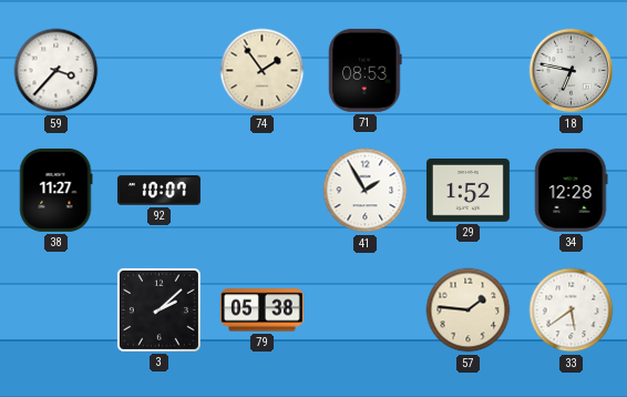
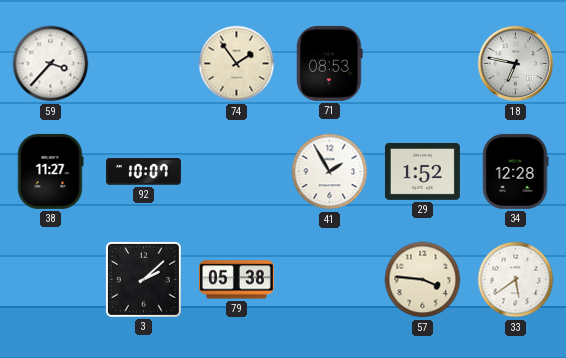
57: 1:46 -> 3:46
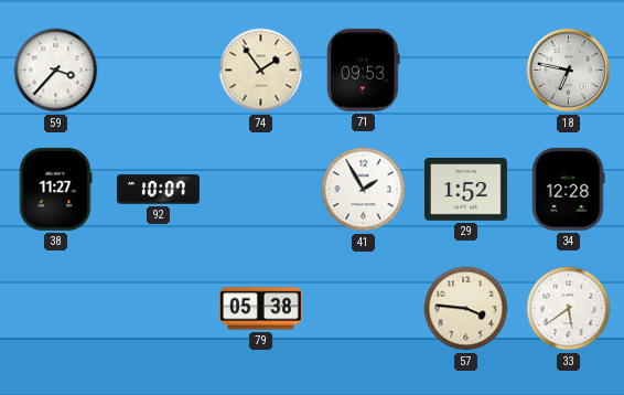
71: 08:53 -> 09:53
3: 2:08 -> none
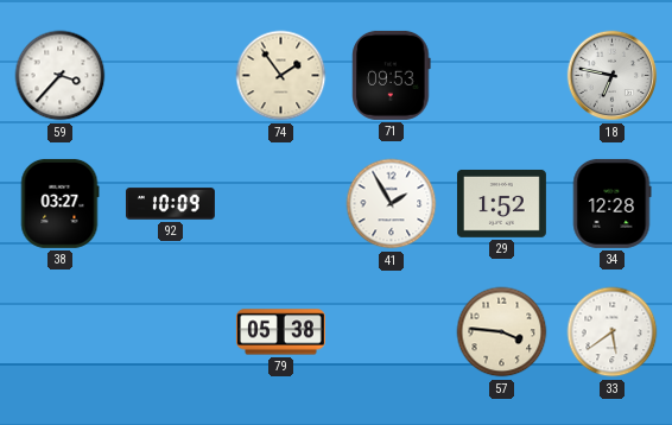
38: 11:27 -> 03:27
92: 10:07 -> 10:09
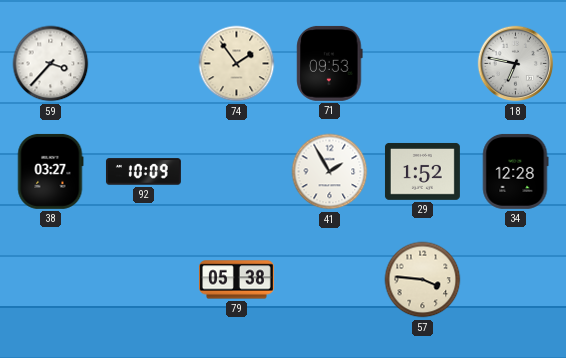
33: 5:39 -> none
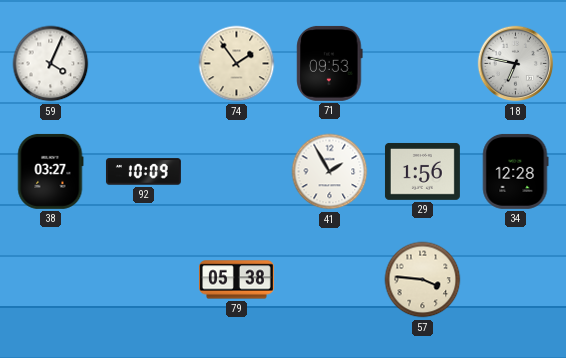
59: 3:37 -> 4:04
29: 1:52 -> 1:56
